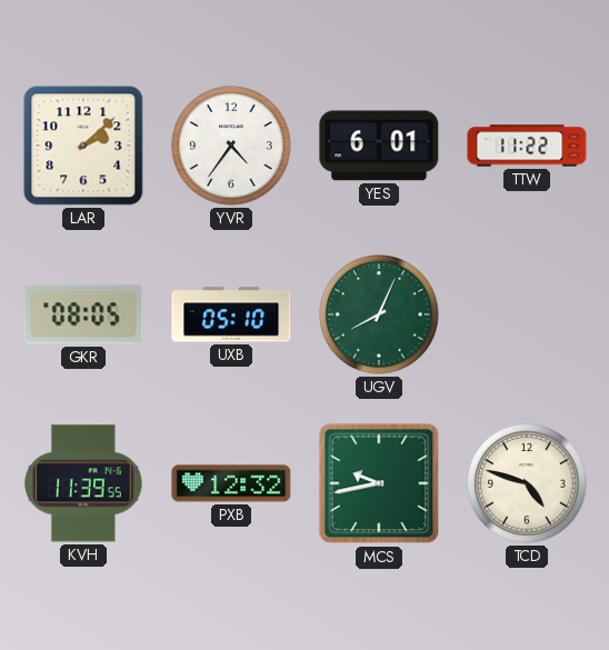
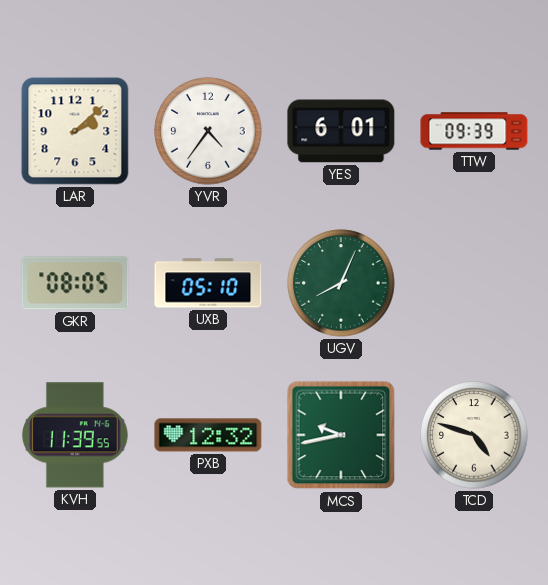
TTW: 11:22 -> 09:39
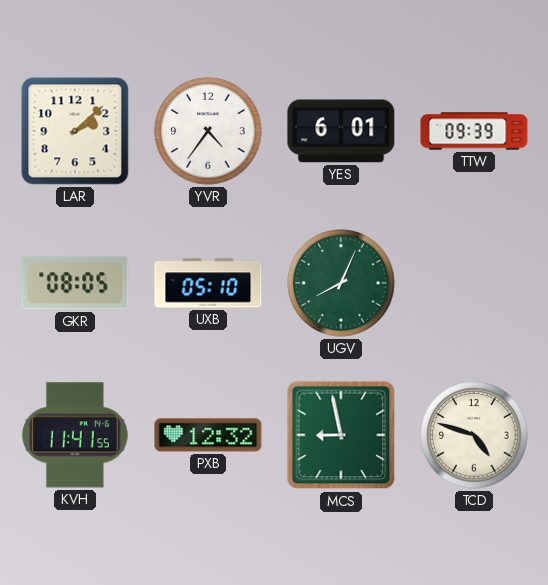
KVH: 11:39 -> 11:41
MCS: 9:43 -> 8:58
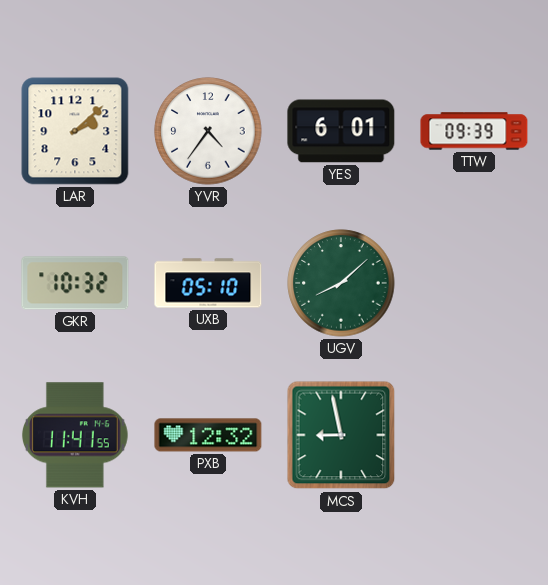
GKR: 08:05 -> 10:32
UGV: 8:04 -> 8:08
TCD: 4:48 -> none
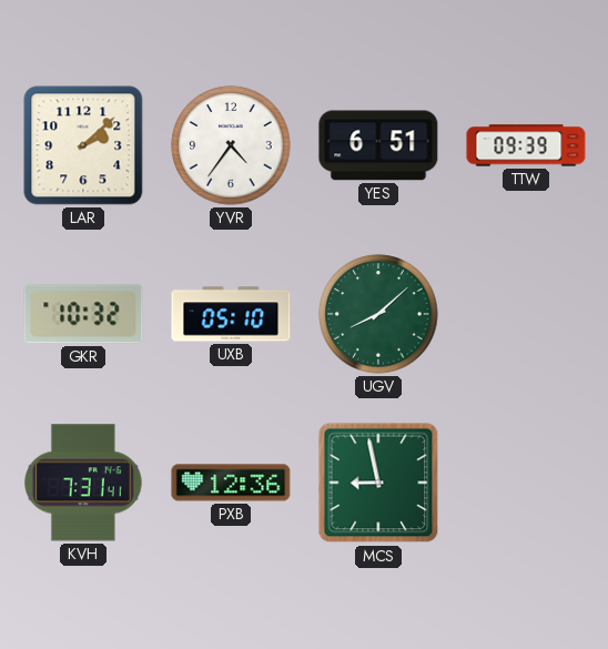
YES: 6:01 -> 6:51
KVH: 11:41 -> 7:31
PXB: 12:32 -> 12:36
